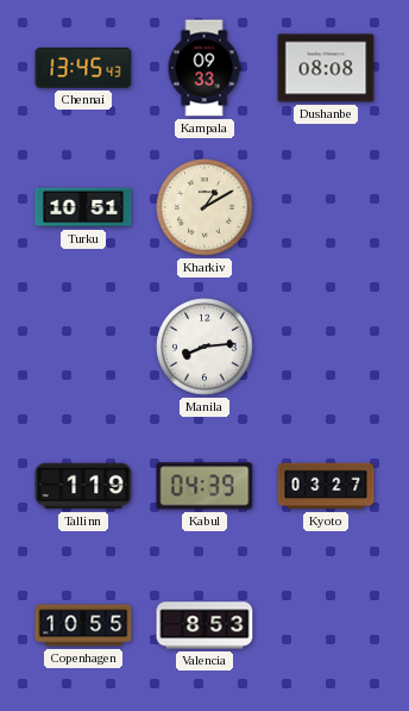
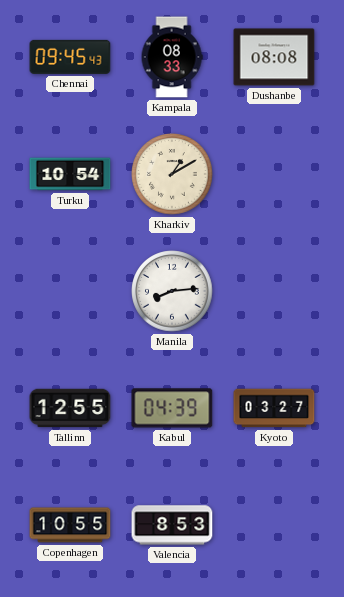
Chennai: 13:45 -> 09:45
Kampala: 09:33 -> 08:33
Turku: 10:51 -> 10:54
Tallinn: 1:19 -> 12:55
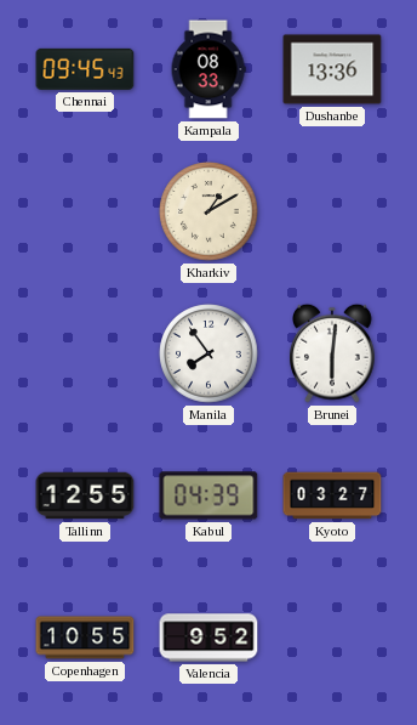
Dushanbe: 08:08 -> 13:36
Turku: 10:54 -> none
Manila: 8:14 -> 7:54
Brunei: none -> 6:01
Valencia: 8:53 -> 9:52
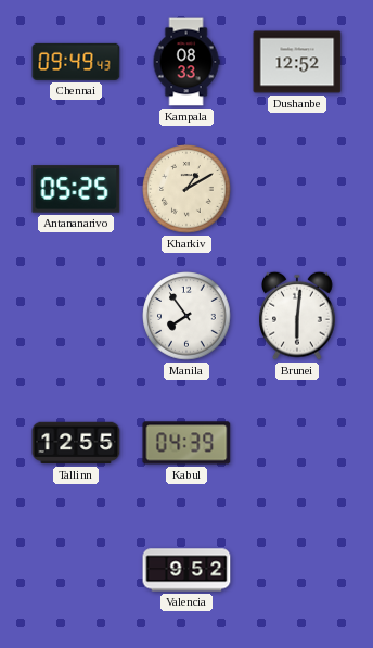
Chennai: 09:45 -> 09:49
Dushanbe: 13:36 -> 12:52
Antananarivo: none -> 05:25
Kyoto: 03:27 -> none
Copenhagen: 10:55 -> none
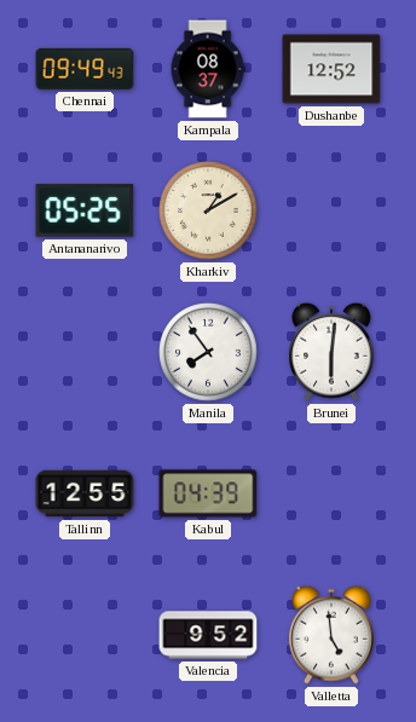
Kampala: 08:33 -> 08:37
Valletta: none -> 4:59
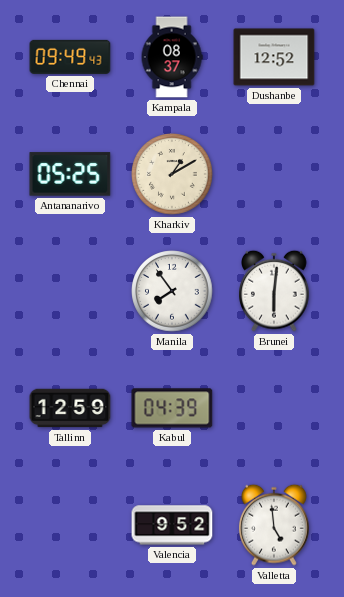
Tallinn: 12:55 -> 12:59
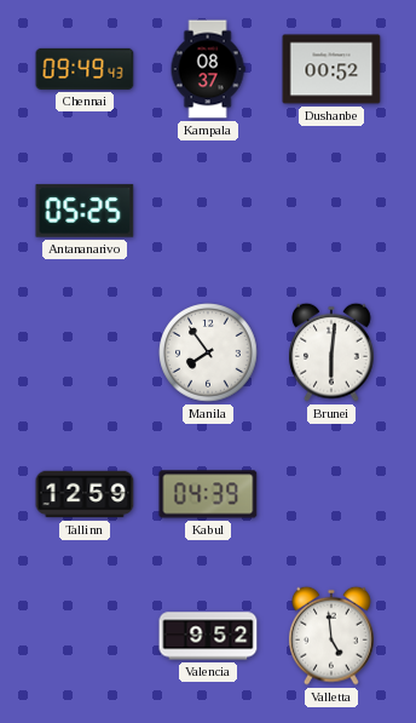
Dushanbe: 12:52 -> 00:52
Kharkiv: 1:10 -> none
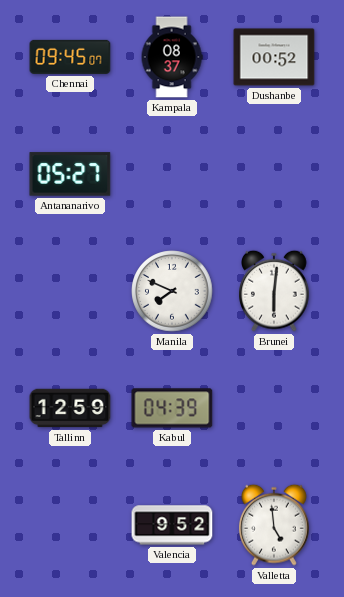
Chennai: 09:49 -> 09:45
Antananarivo: 05:25 -> 05:27
Manila: 7:54 -> 7:49
